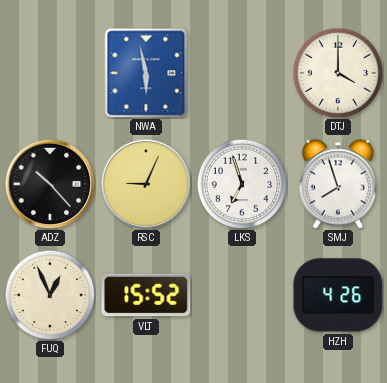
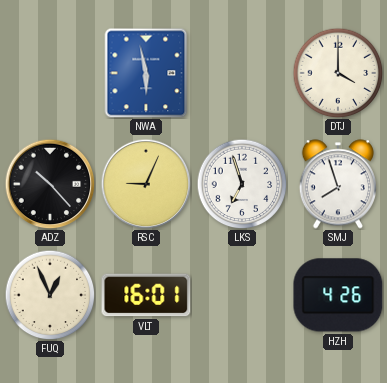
VLT: 15:52 -> 16:01
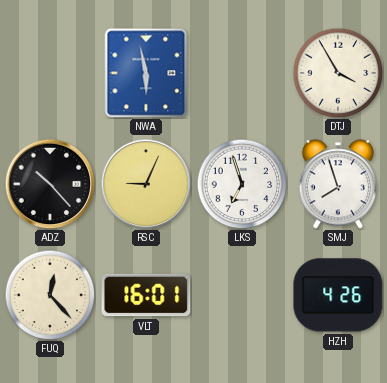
DTJ: 4:00 -> 3:55
FUQ: 12:56 -> 12:23
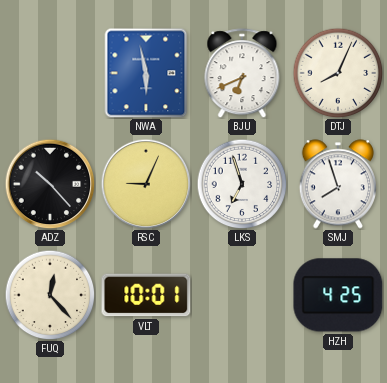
BJU: none -> 6:41
DTJ: 3:55 -> 8:04
VLT: 16:01 -> 10:01
HZH: 4:26 -> 4:25
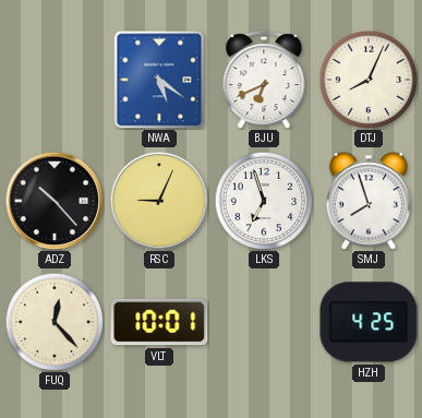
NWA: 5:58 -> 5:21
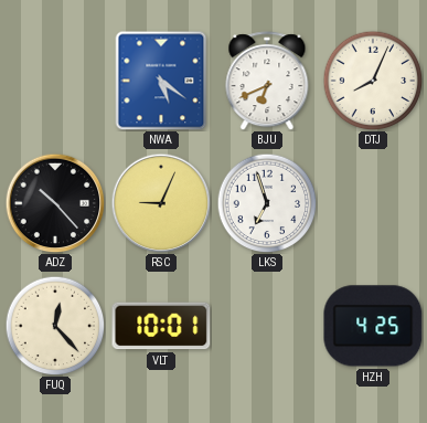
SMJ: 7:57 -> none
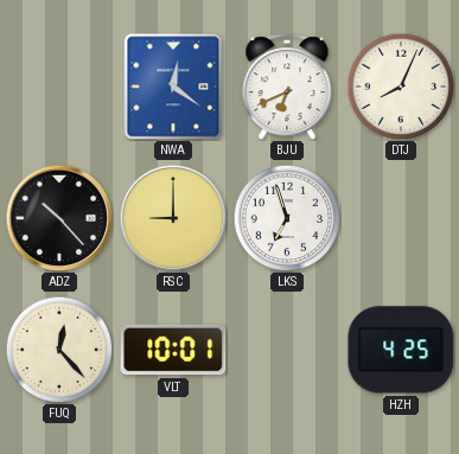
NWA: 5:21 -> 12:21
RSC: 9:04 -> 9:00
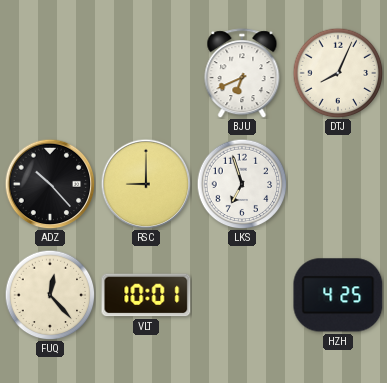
NWA: 12:21 -> none
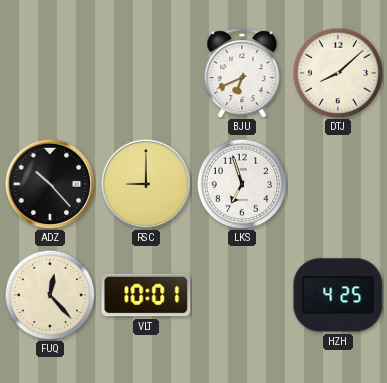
DTJ: 8:04 -> 8:08
